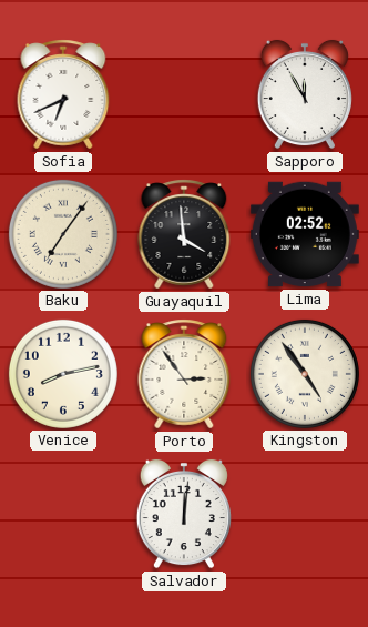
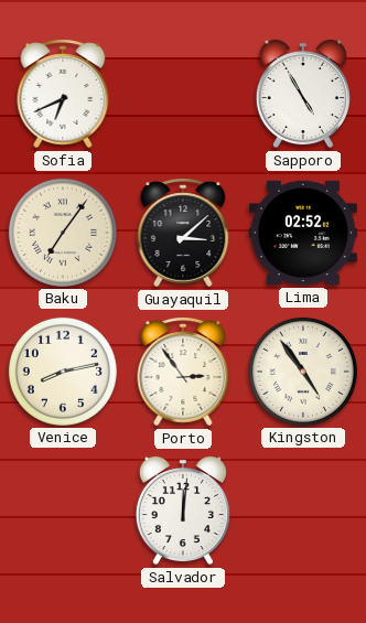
Sapporo: 11:55 -> 4:55
Guayaquil: 3:59 -> 3:08
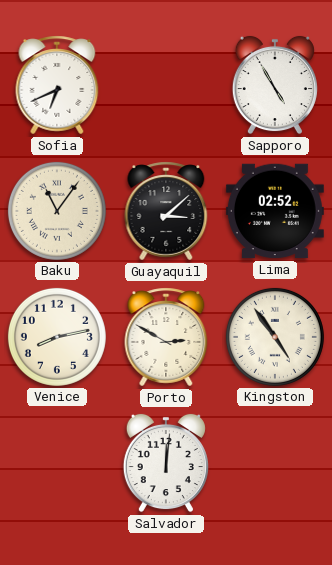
Baku: 7:06 -> 11:06
Porto: 2:54 -> 2:50
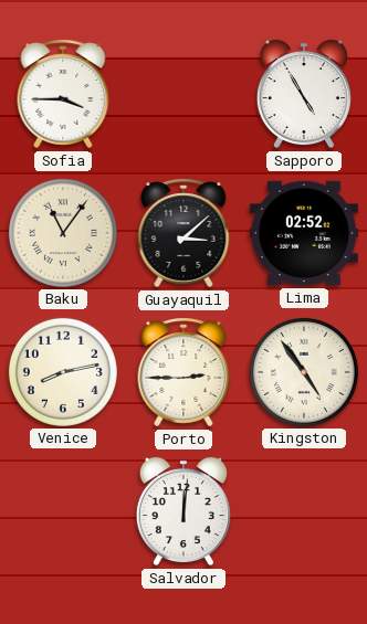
Sofia: 6:41 -> 3:45
Porto: 2:50 -> 2:45
